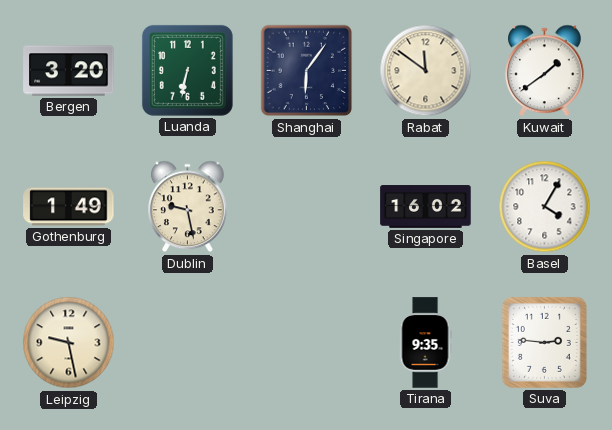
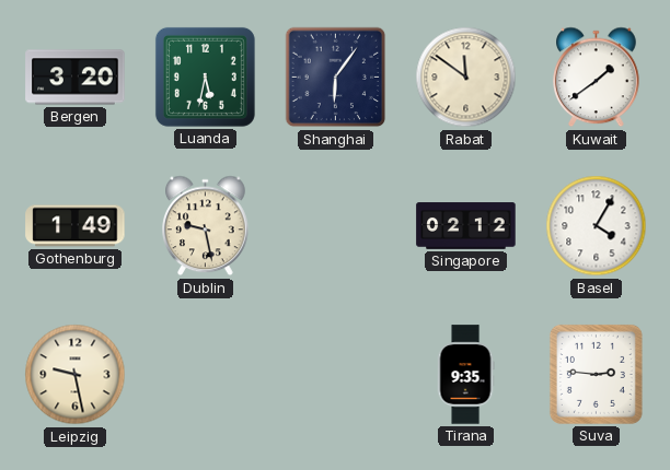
Luanda: 6:32 -> 5:32
Singapore: 16:02 -> 02:12
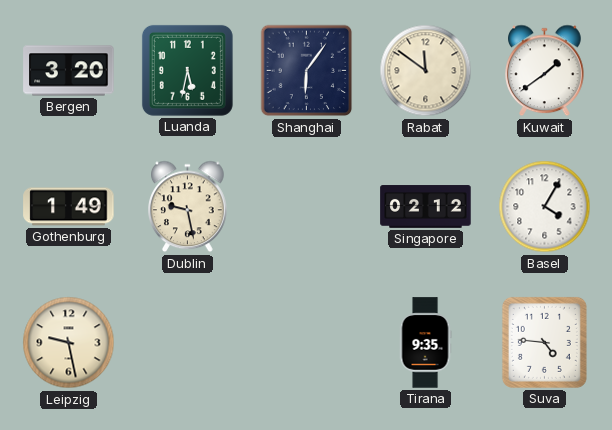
Suva: 2:46 -> 4:46
